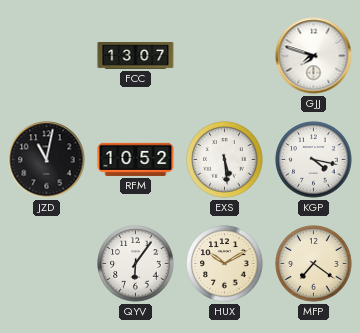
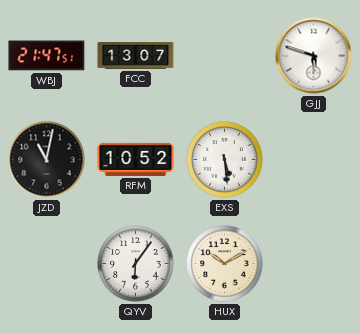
WBJ: none -> 21:47
GJJ: 7:48 -> 5:48
KGP: 4:17 -> none
MFP: 7:21 -> none
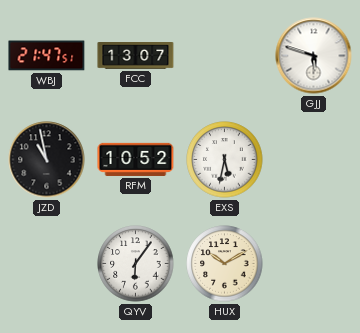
JZD: 11:02 -> 10:58
EXS: 5:29 -> 5:32
